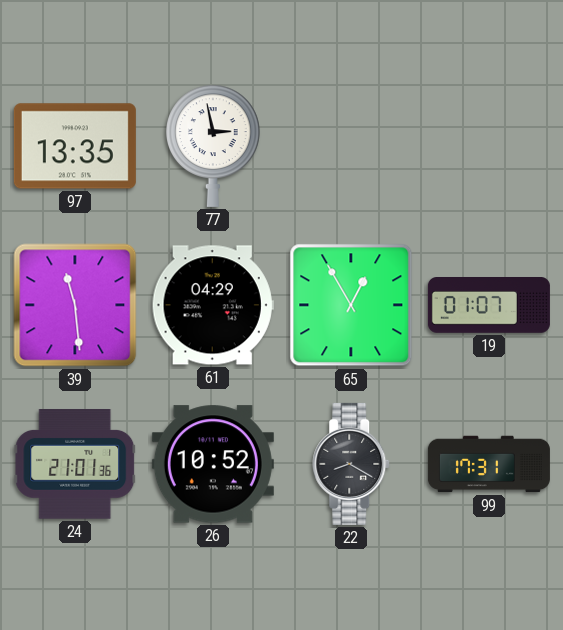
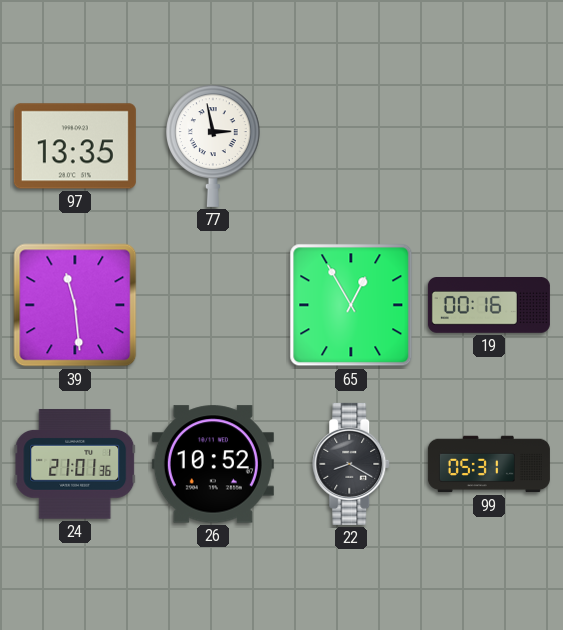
61: 04:29 -> none
19: 01:07 -> 00:16
99: 17:31 -> 05:31
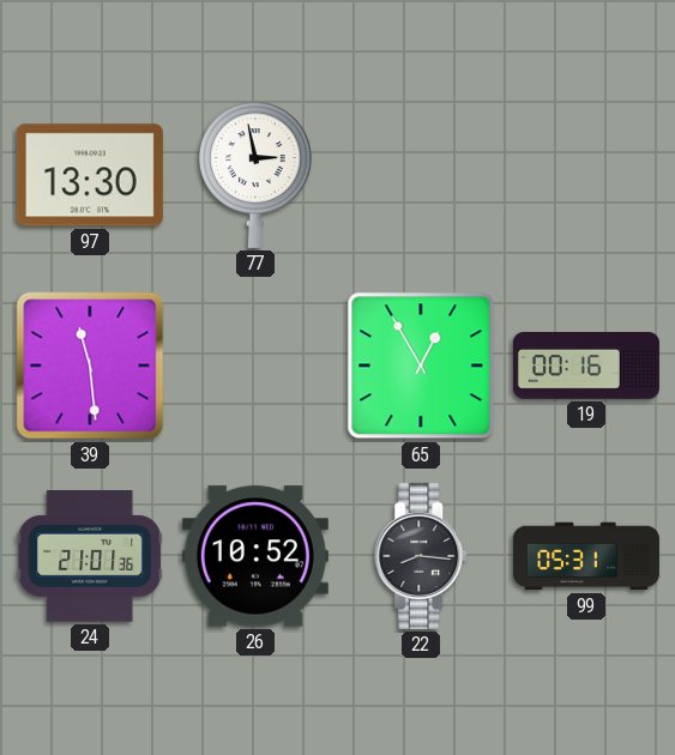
97: 13:35 -> 13:30
22: 8:20 -> 8:16
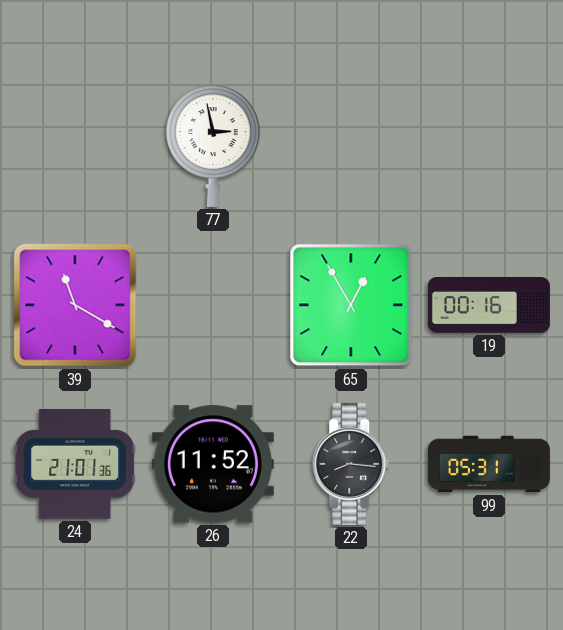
97: 13:30 -> none
39: 11:29 -> 11:20
26: 10:52 -> 11:52
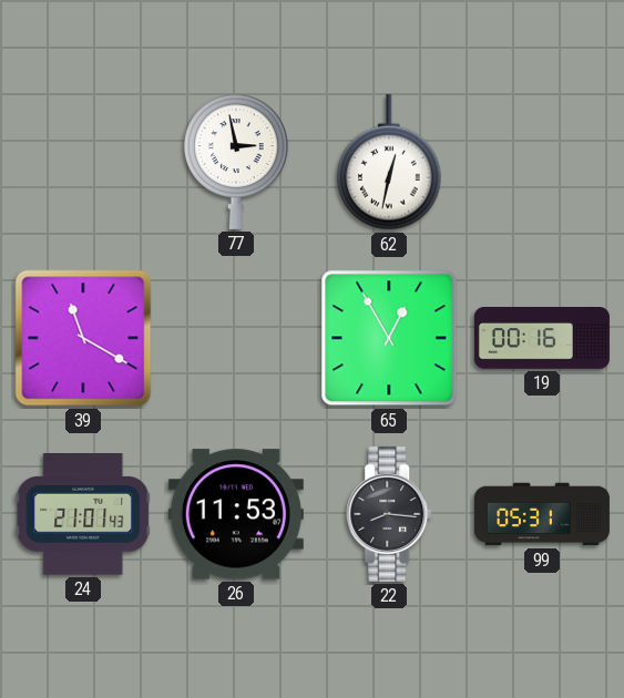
62: none -> 12:32
24: 21:01:36 -> 21:01:43
26: 11:52 -> 11:53
